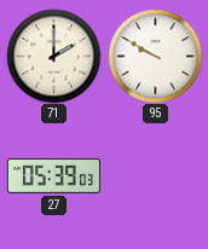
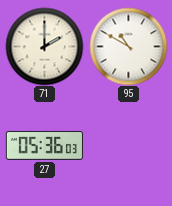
95: 9:50 -> 10:50
27: 05:39 -> 05:36
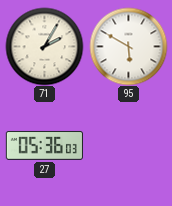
71: 2:00 -> 2:05
95: 10:50 -> 5:50
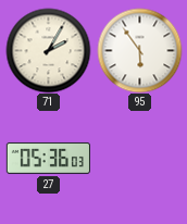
95: 5:50 -> 5:54
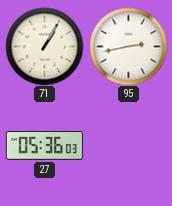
71: 2:05 -> 1:05
95: 5:54 -> 2:43
